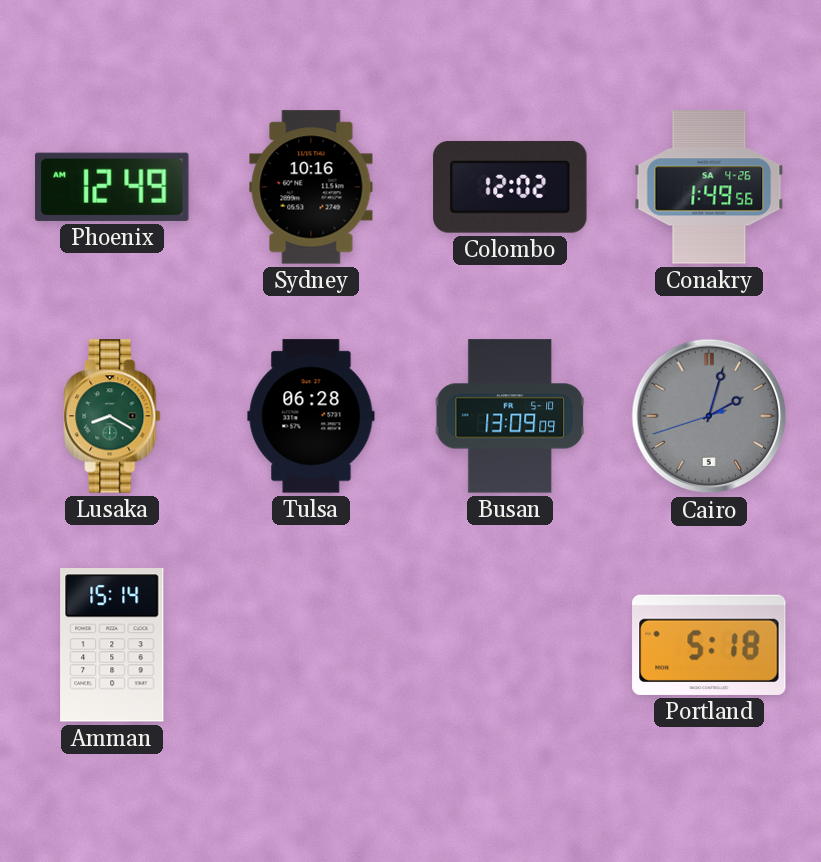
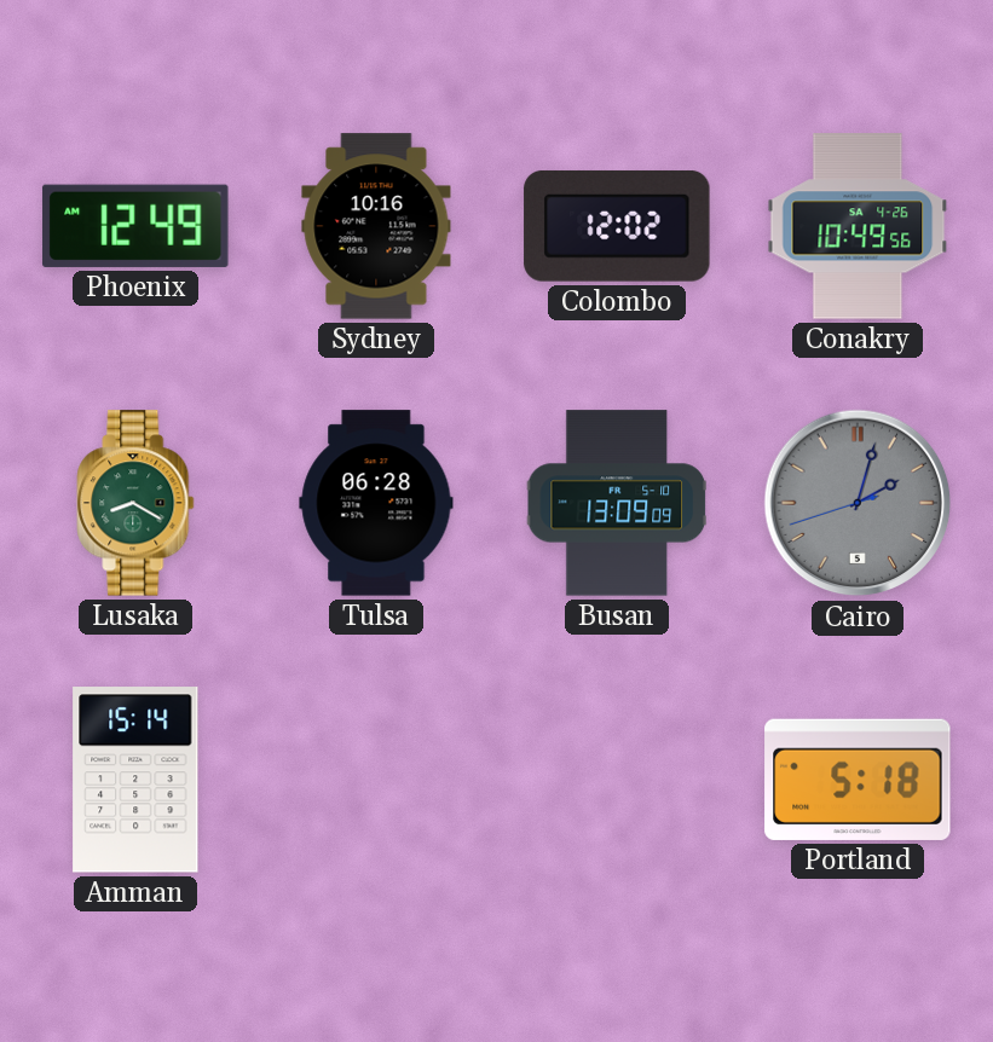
Conakry: 1:49 -> 10:49
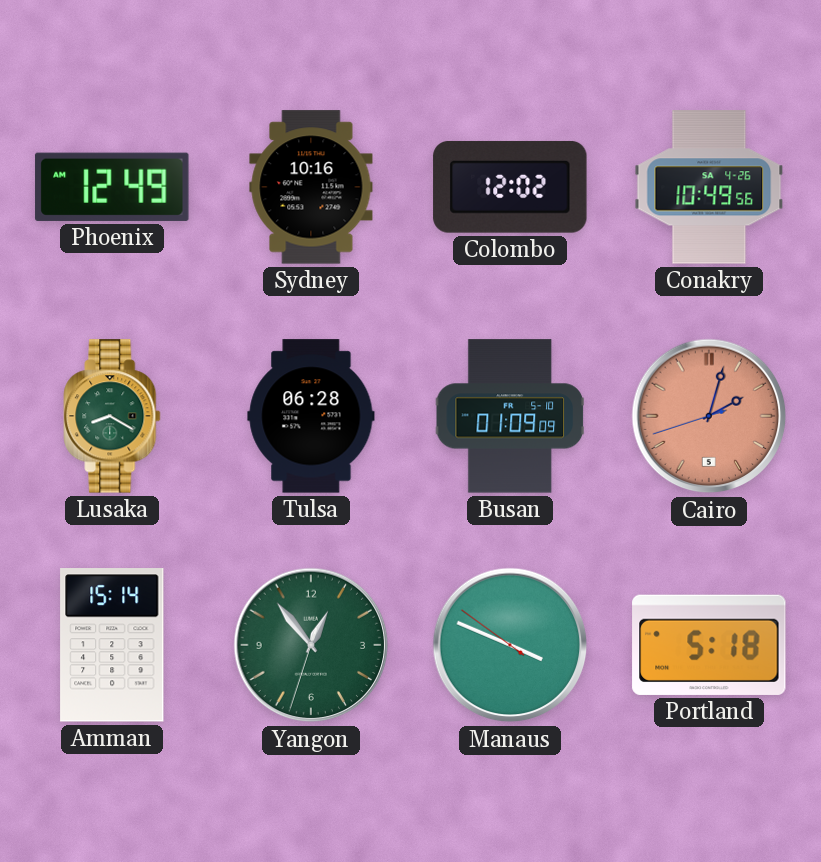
Busan: 13:09 -> 01:09
Cairo dial: grey -> salmon
Yangon: none -> 12:53
Manaus: none -> 3:48
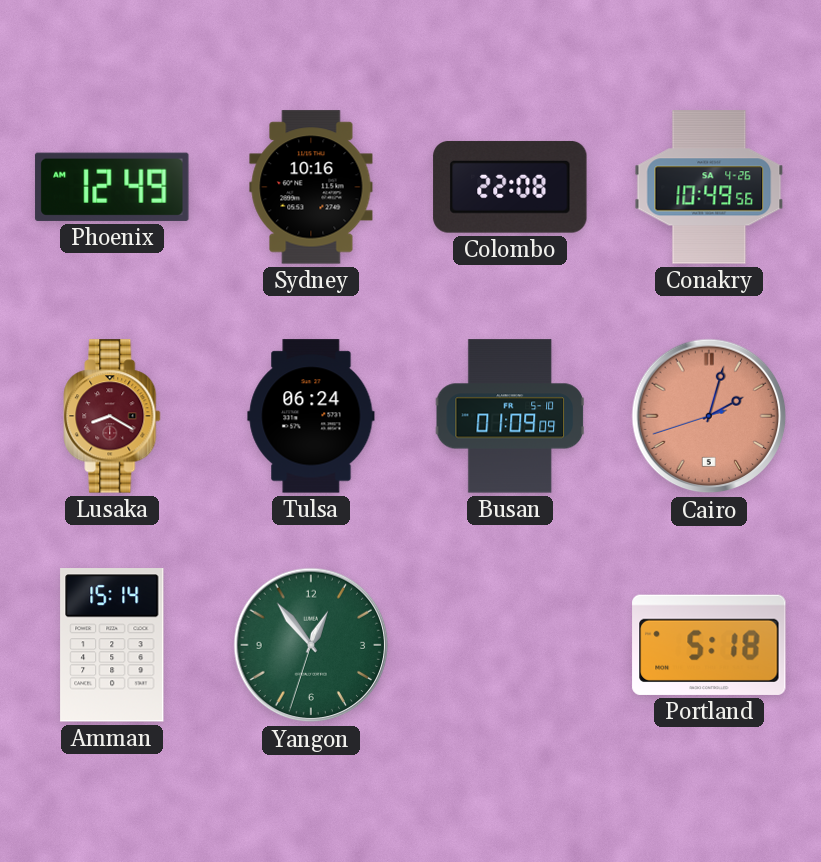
Colombo: 12:02 -> 22:08
Lusaka dial: green -> burgundy
Tulsa: 06:28 -> 06:24
Manaus: 3:48 -> none
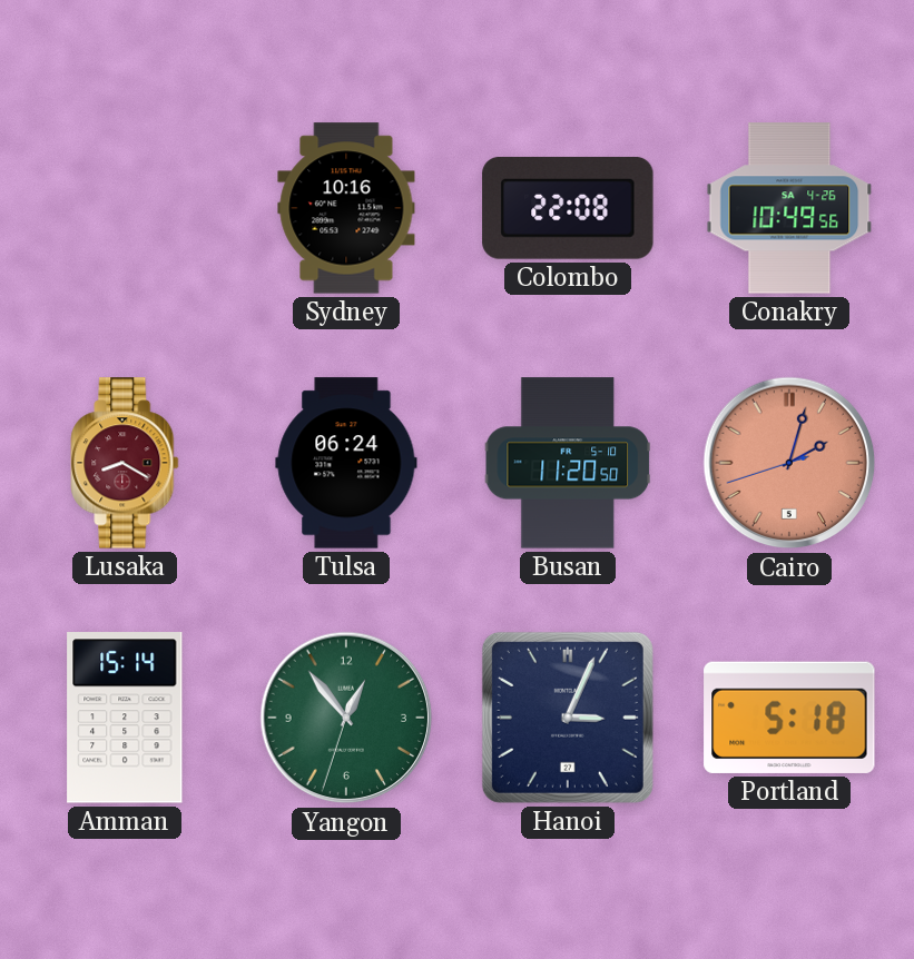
Phoenix: 12:49 -> none
Busan: 01:09 -> 11:20
Hanoi: none -> 3:04
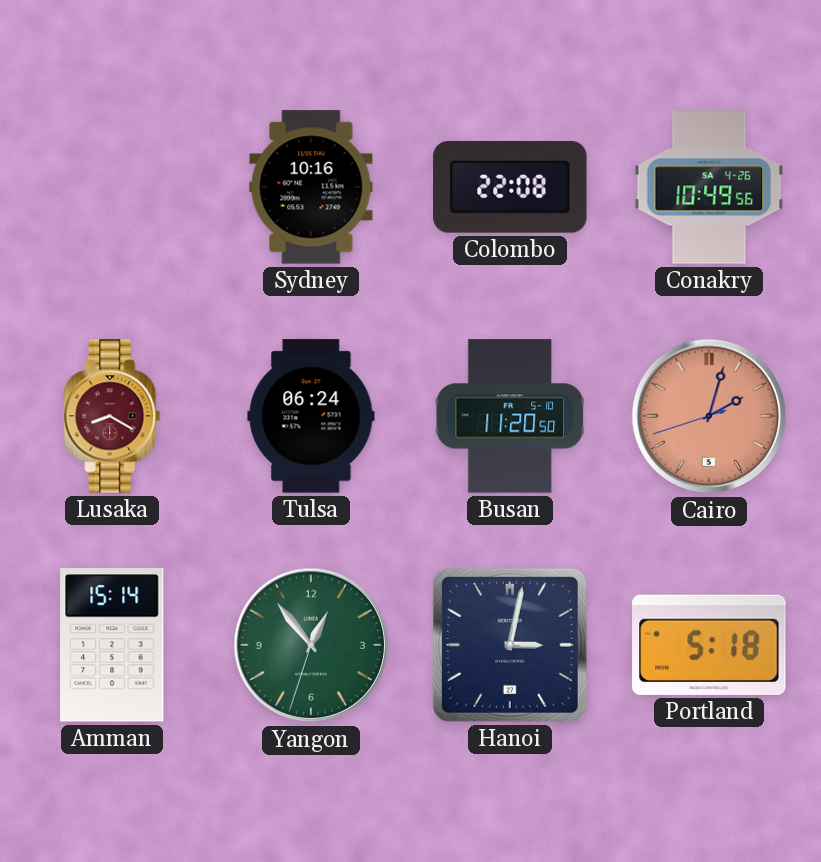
Hanoi: 3:04 -> 3:02
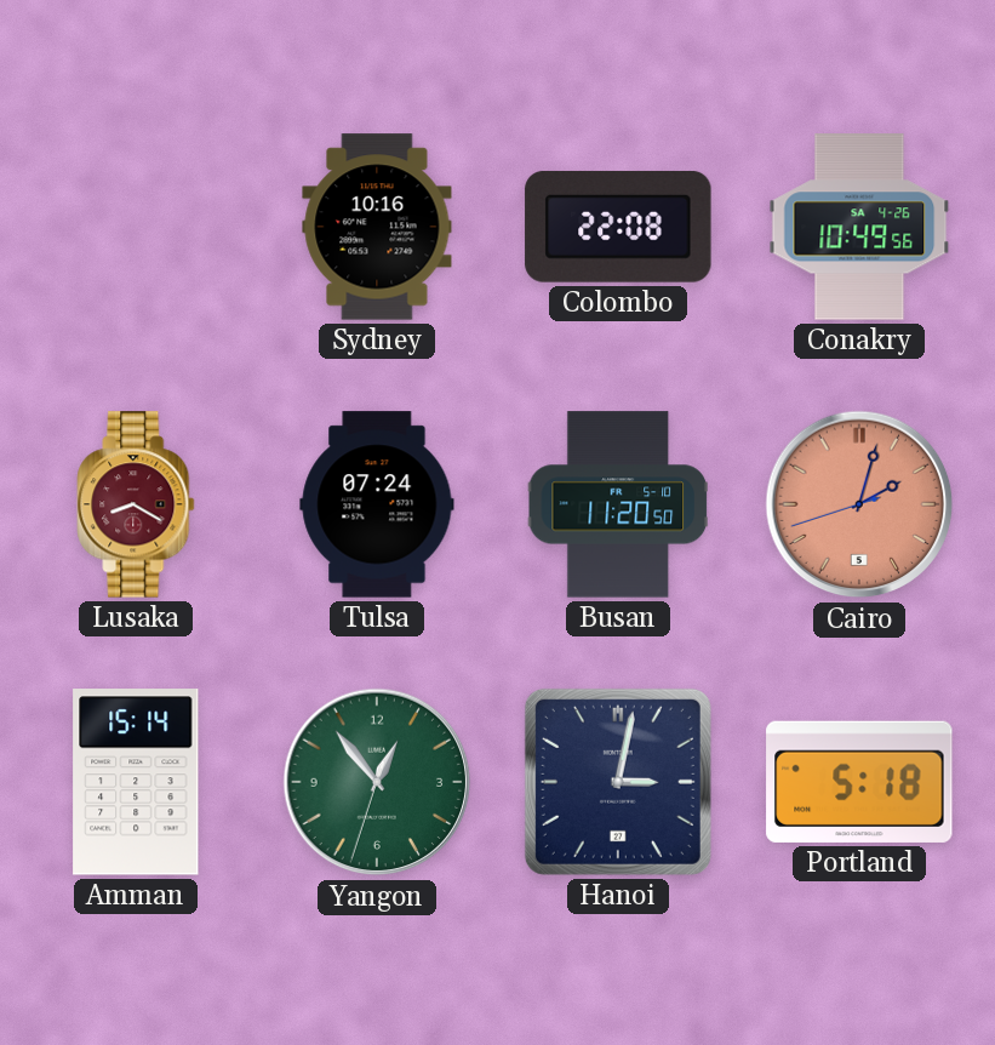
Tulsa: 06:24 -> 07:24
